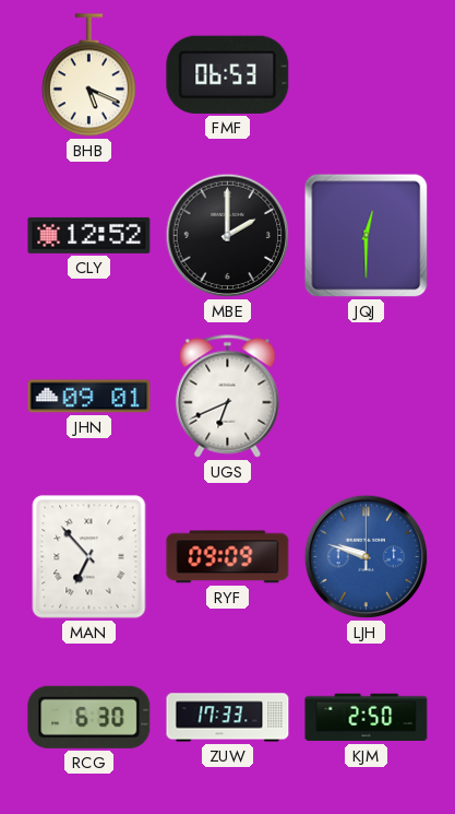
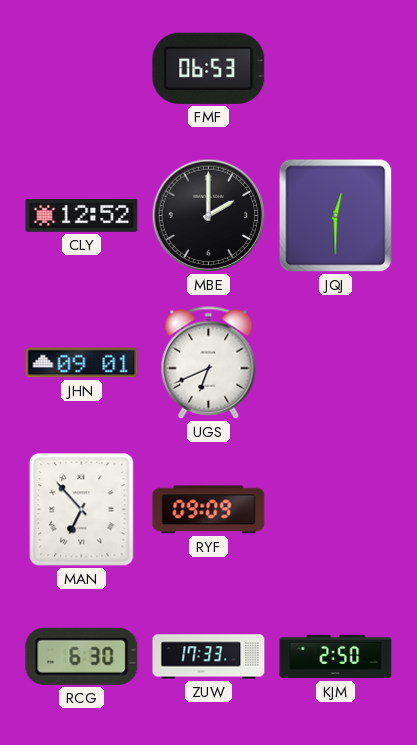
BHB: 5:19 -> none
LJH: 9:48 -> none
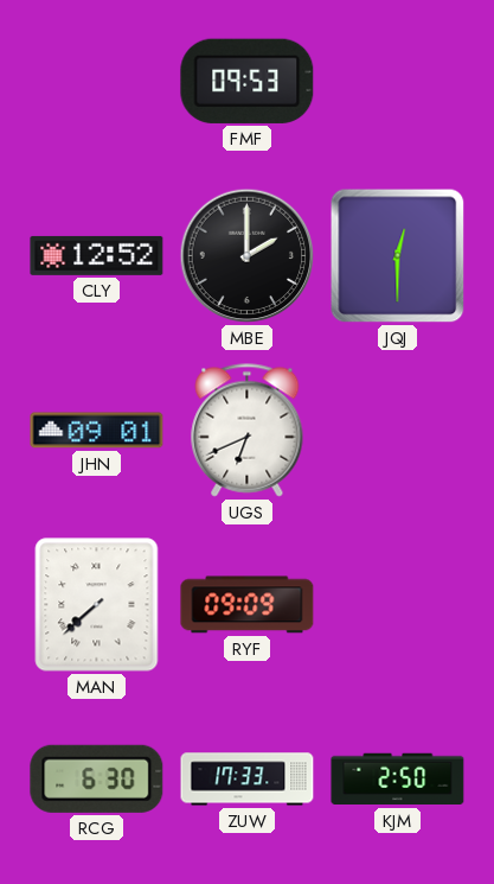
FMF: 06:53 -> 09:53
MAN: 6:53 -> 7:38
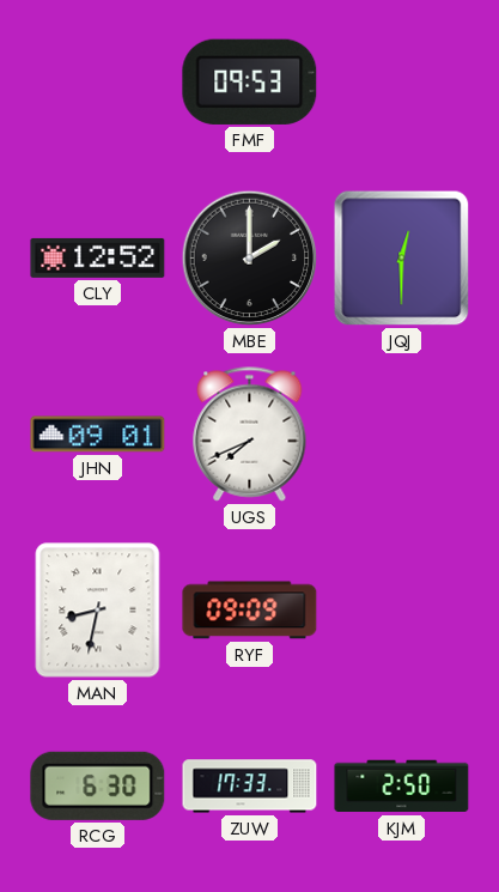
UGS: 6:41 -> 7:41
MAN: 7:38 -> 8:32
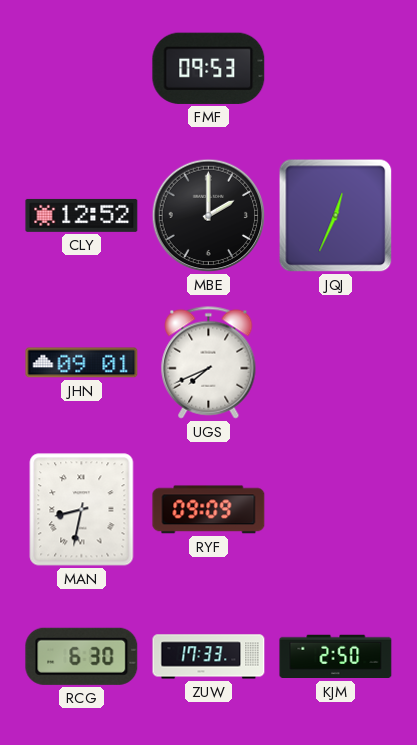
JQJ: 12:30 -> 12:34
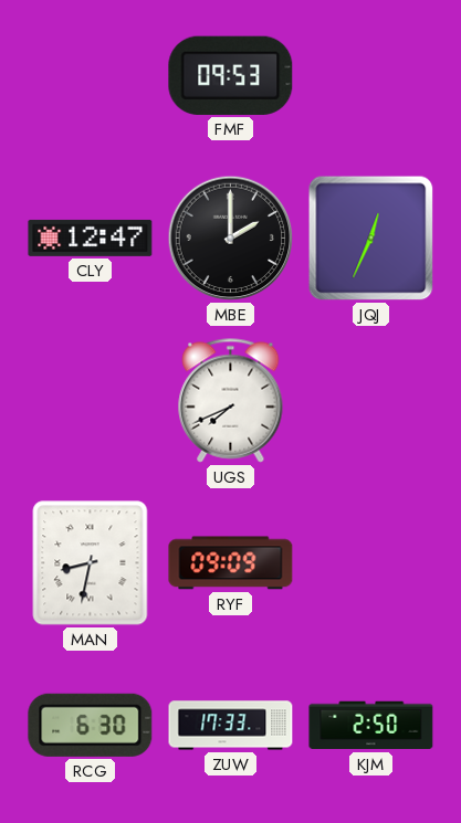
CLY: 12:52 -> 12:47
JHN: 09:01 -> none
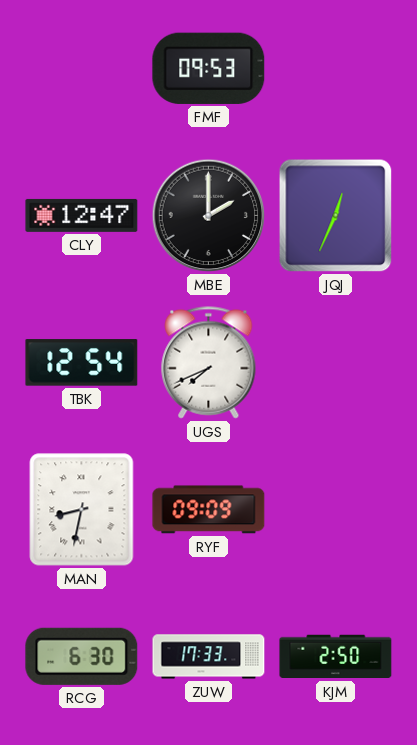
TBK: none -> 12:54
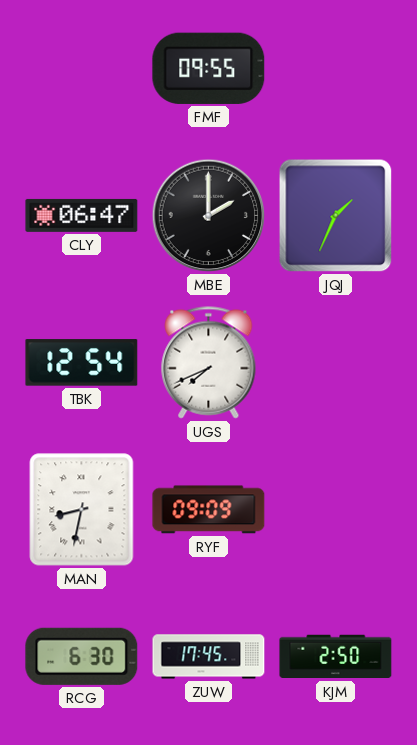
FMF: 09:53 -> 09:55
CLY: 12:47 -> 06:47
JQJ: 12:34 -> 1:34
ZUW: 17:33 -> 17:45
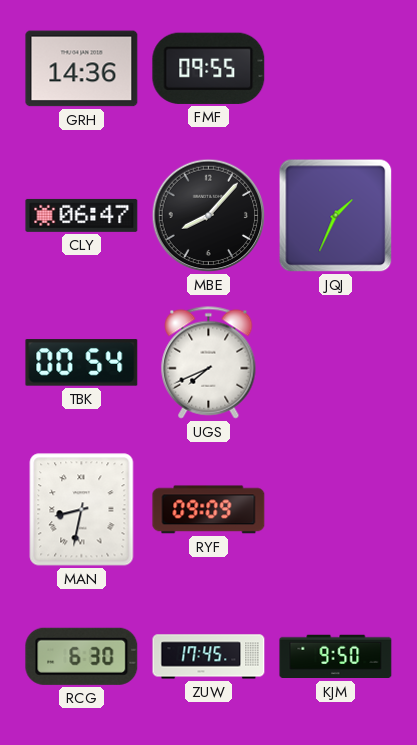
GRH: none -> 14:36
MBE: 2:00 -> 8:07
TBK: 12:54 -> 00:54
KJM: 2:50 -> 9:50
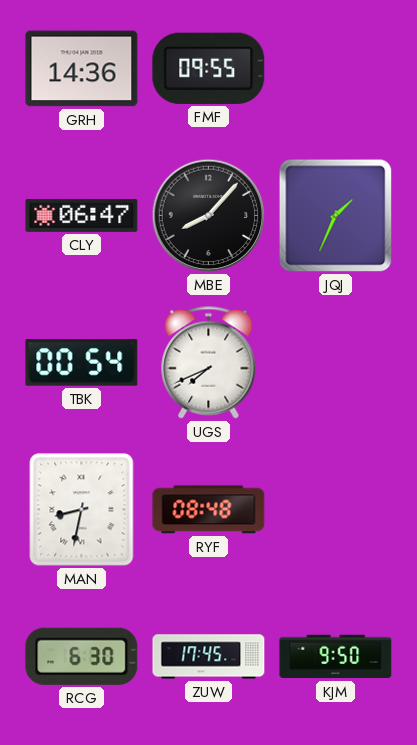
RYF: 09:09 -> 08:48
